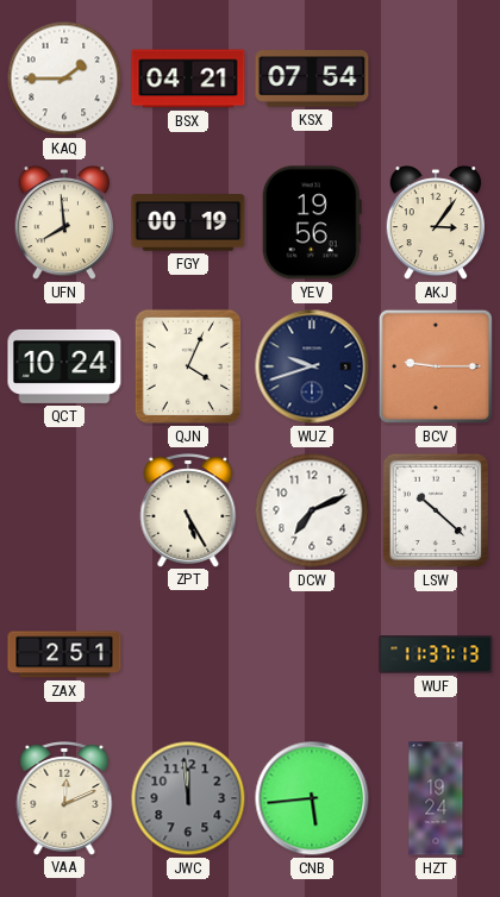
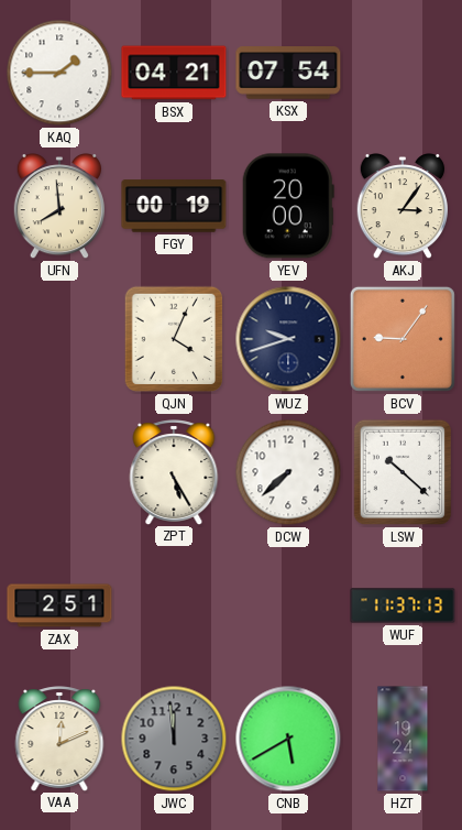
YEV: 19:56 -> 20:00
QCT: 10:24 -> none
BCV: 9:15 -> 9:06
DCW: 7:11 -> 7:38
CNB: 5:44 -> 5:40
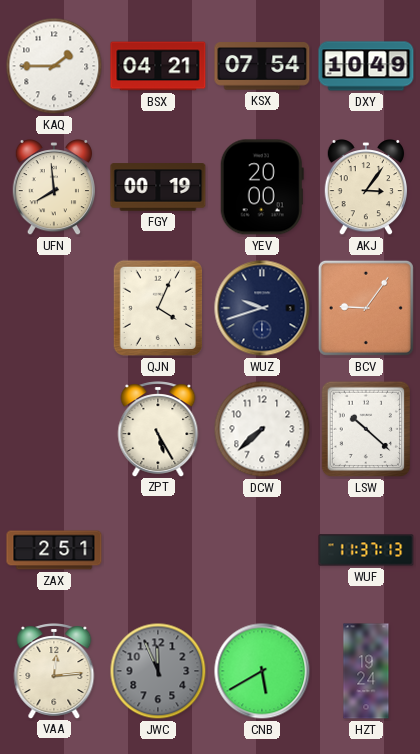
DXY: none -> 10:49
VAA: 12:11 -> 12:14
JWC: 11:59 -> 11:56
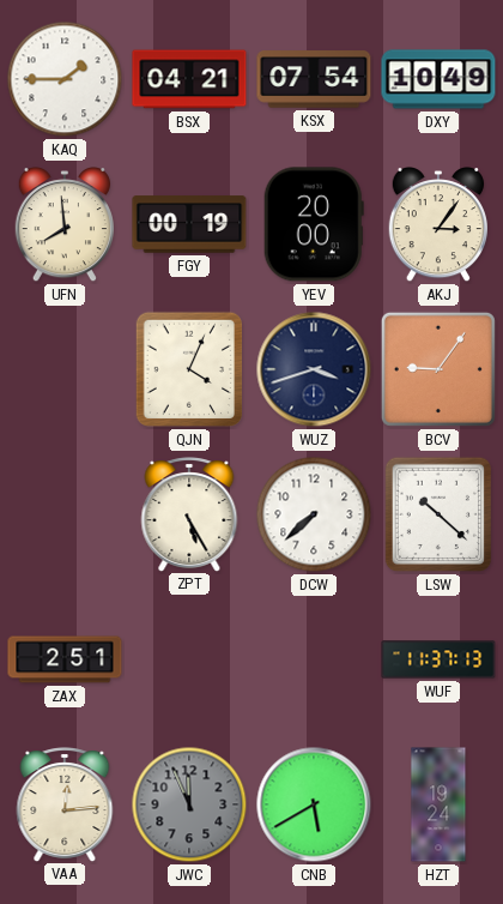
WUZ: 9:42 -> 3:42
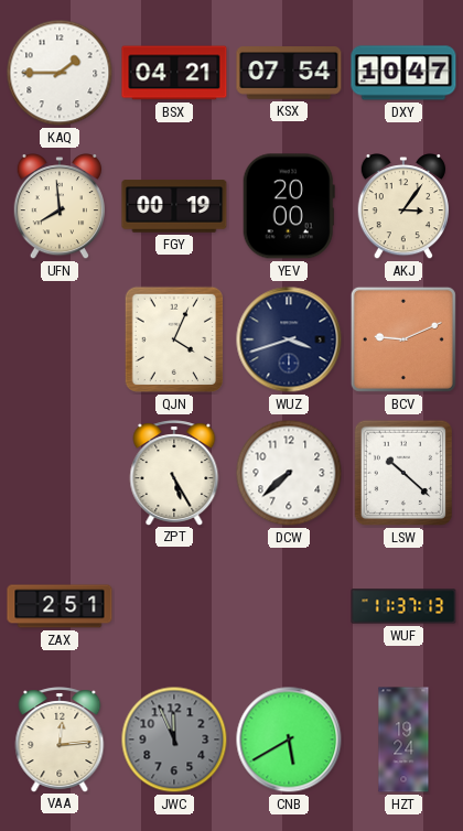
DXY: 10:49 -> 10:47
BCV: 9:06 -> 9:11
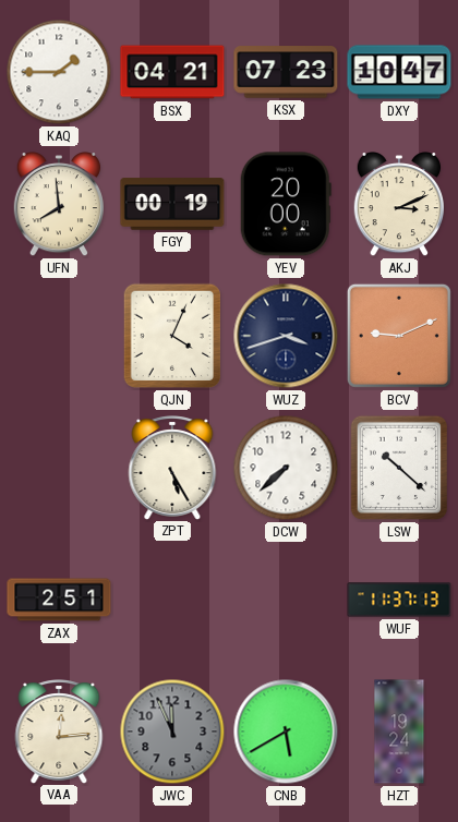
KSX: 07:54 -> 07:23
AKJ: 3:06 -> 3:11
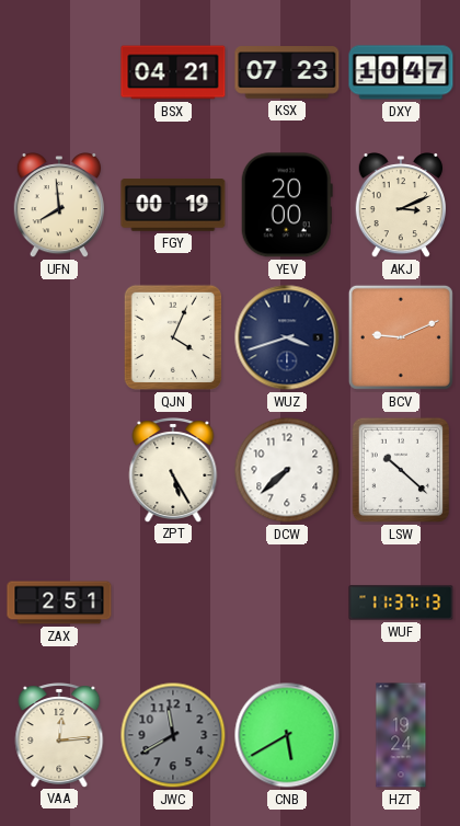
KAQ: 1:45 -> none
JWC: 11:56 -> 11:40
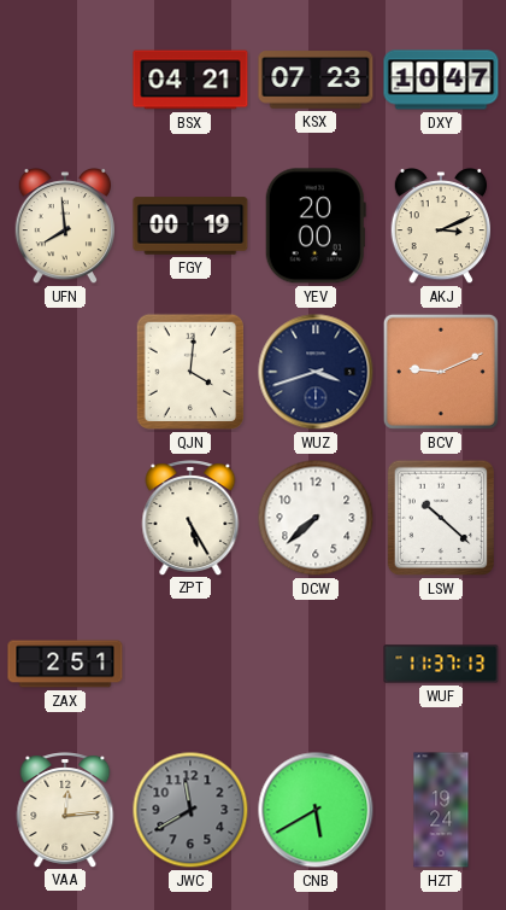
QJN: 4:04 -> 4:01
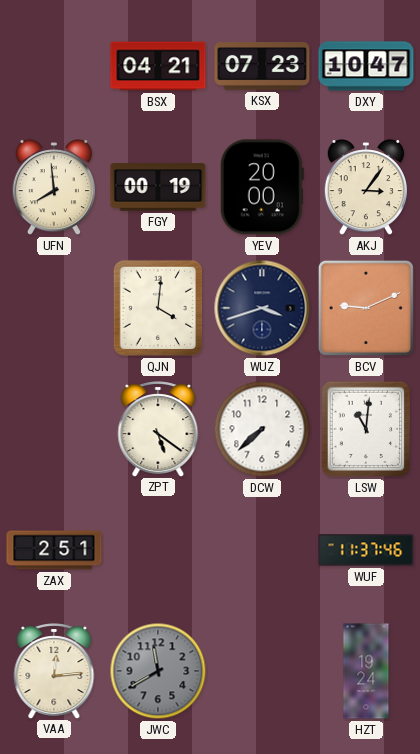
AKJ: 3:11 -> 3:06
ZPT: 5:25 -> 5:21
LSW: 10:22 -> 11:01
WUF: 11:37:13 -> 11:37:46
CNB: 5:40 -> none
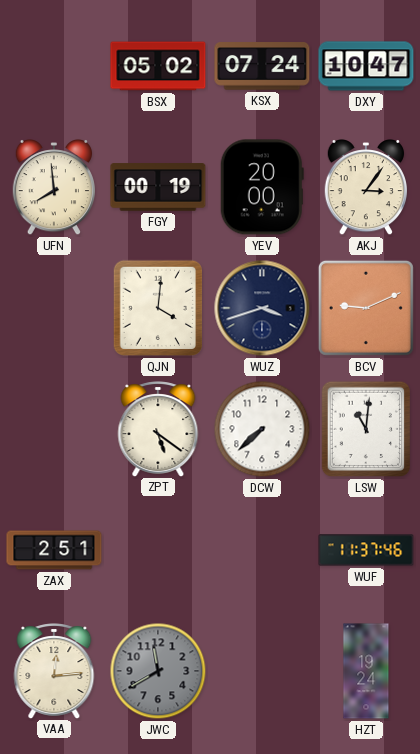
BSX: 04:21 -> 05:02
KSX: 07:23 -> 07:24
